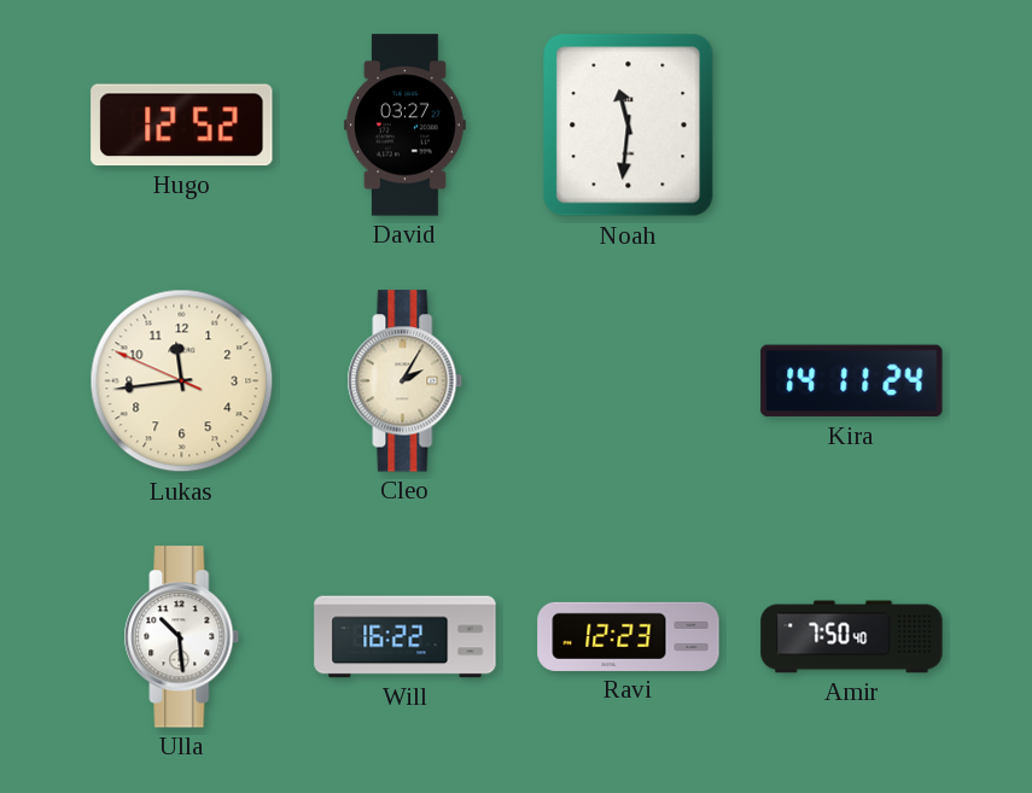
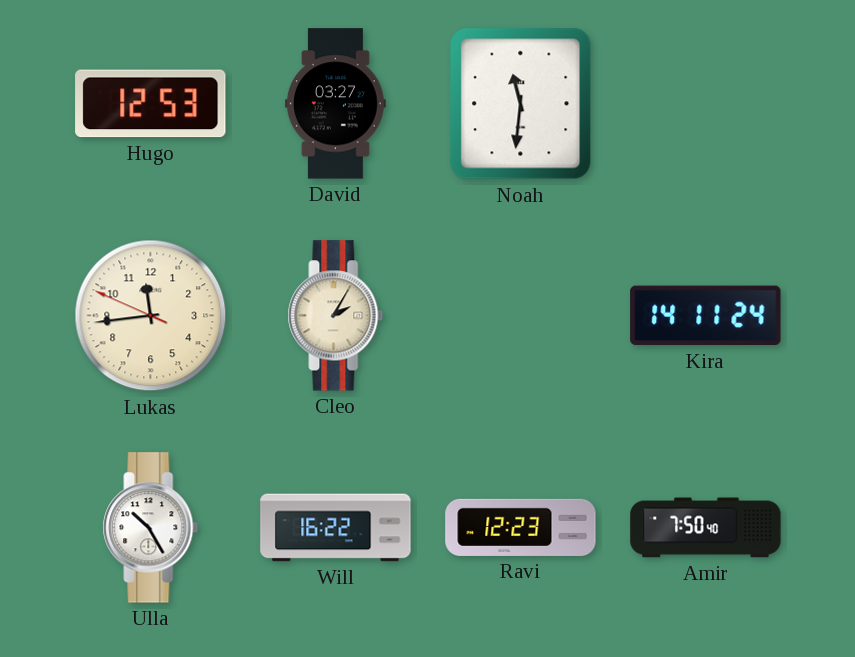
Hugo: 12:52 -> 12:53
Ulla: 10:29 -> 10:25
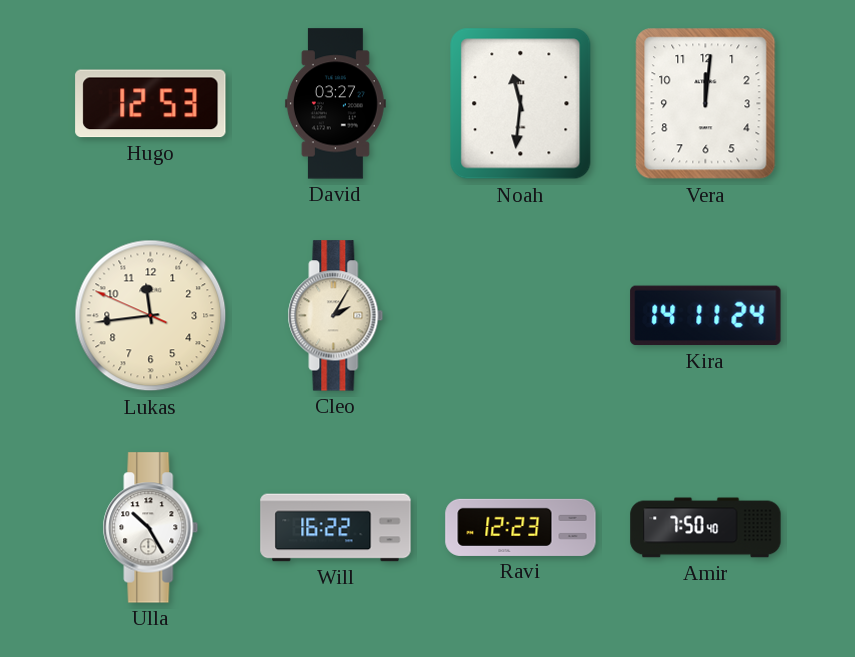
Vera: none -> 12:01
